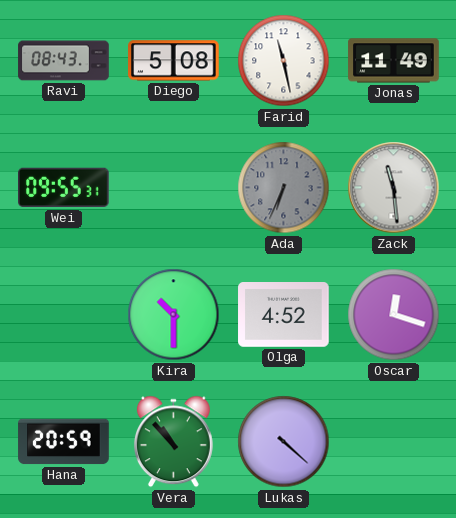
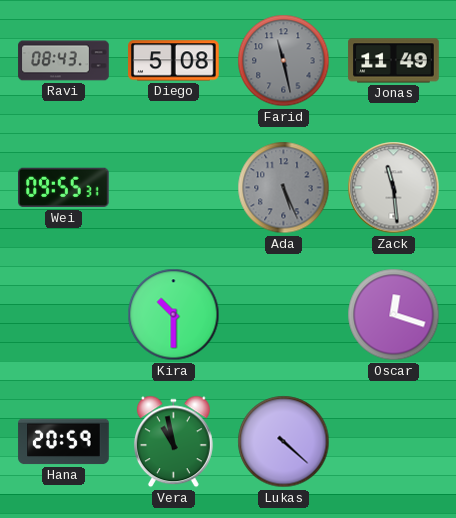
Farid dial: white -> grey
Ada: 6:34 -> 5:26
Olga: 4:52 -> none
Vera: 10:53 -> 10:58
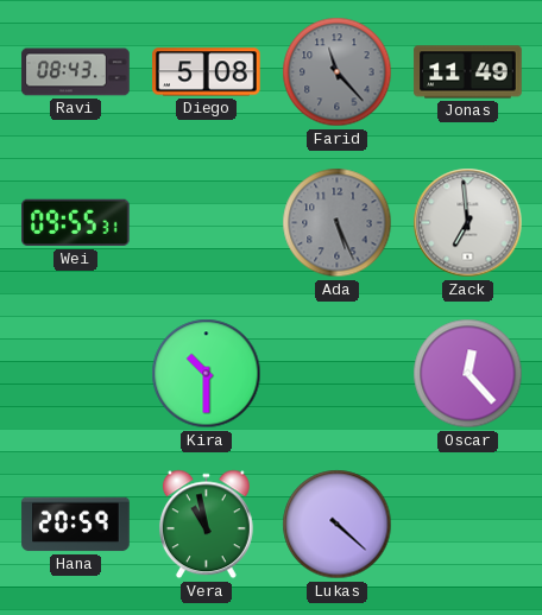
Farid: 11:28 -> 11:23
Zack: 11:29 -> 6:59
Oscar: 12:18 -> 12:23
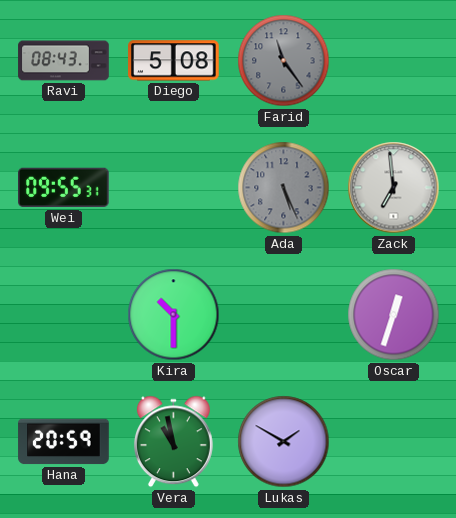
Farid: 11:23 -> 11:24
Jonas: 11:49 -> none
Oscar: 12:23 -> 12:33
Lukas: 4:22 -> 1:50
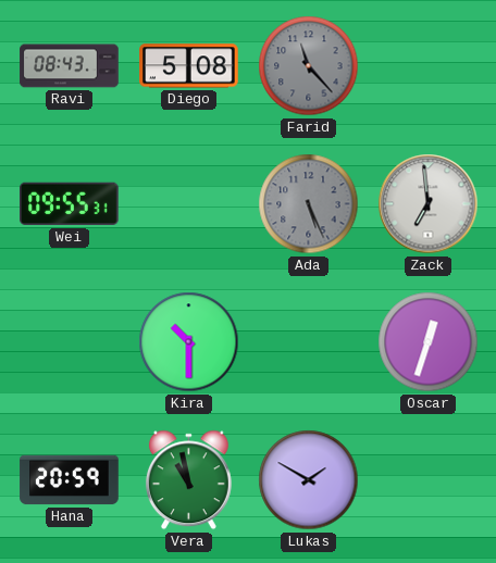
Farid: 11:24 -> 11:23
